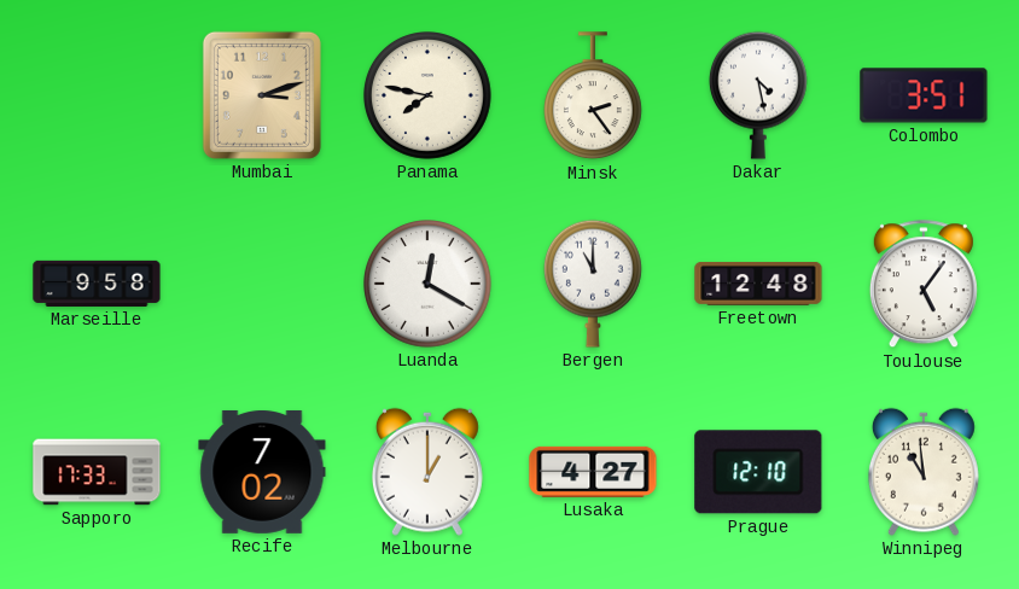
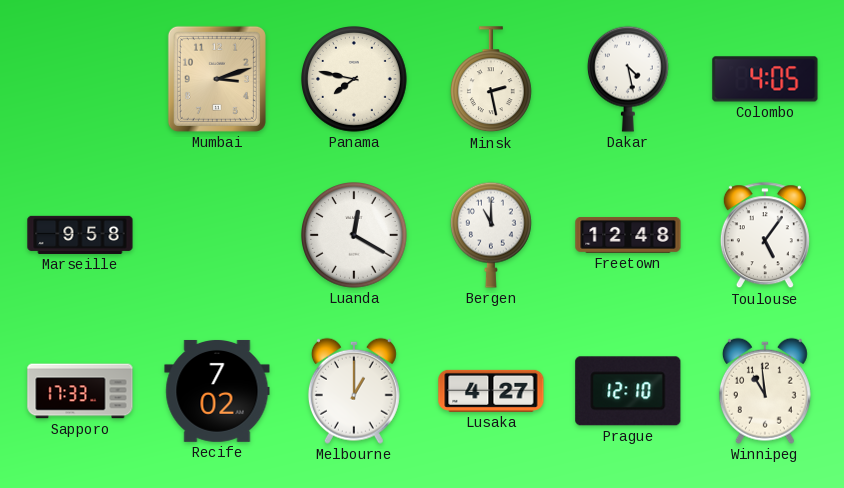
Minsk: 2:24 -> 2:28
Colombo: 3:51 -> 4:05
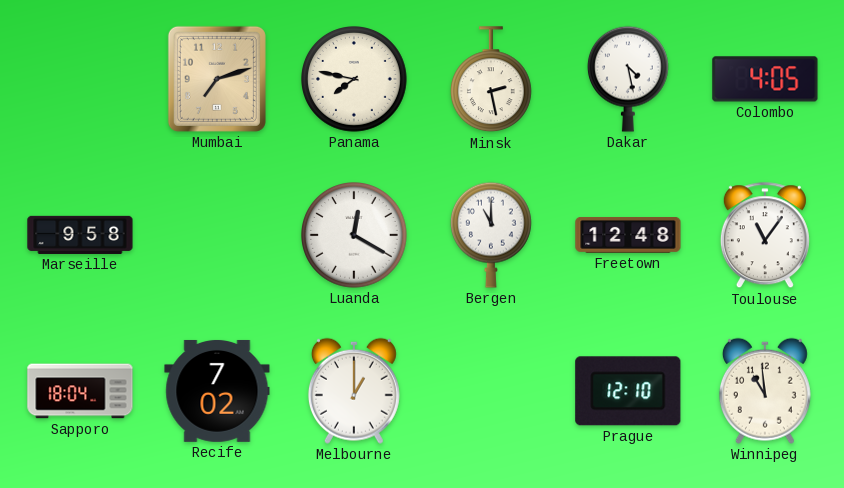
Mumbai: 3:12 -> 7:12
Toulouse: 5:06 -> 11:06
Sapporo: 17:33 -> 18:04
Lusaka: 4:27 -> none
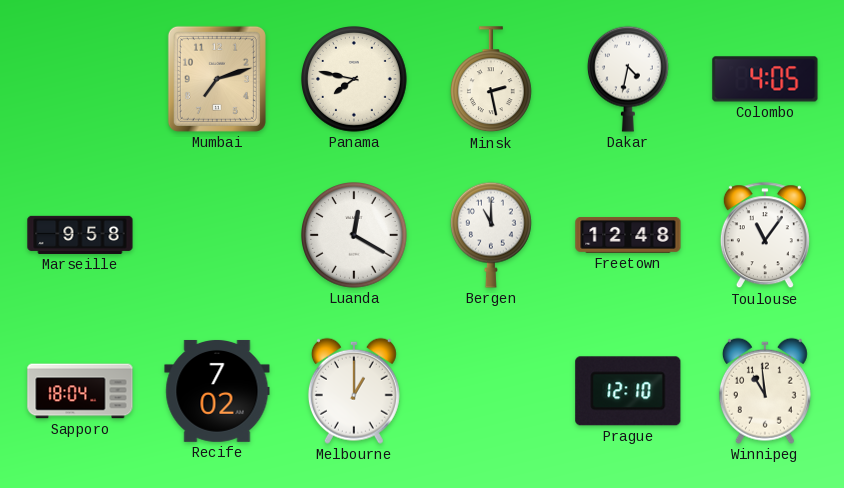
Dakar: 4:28 -> 4:32
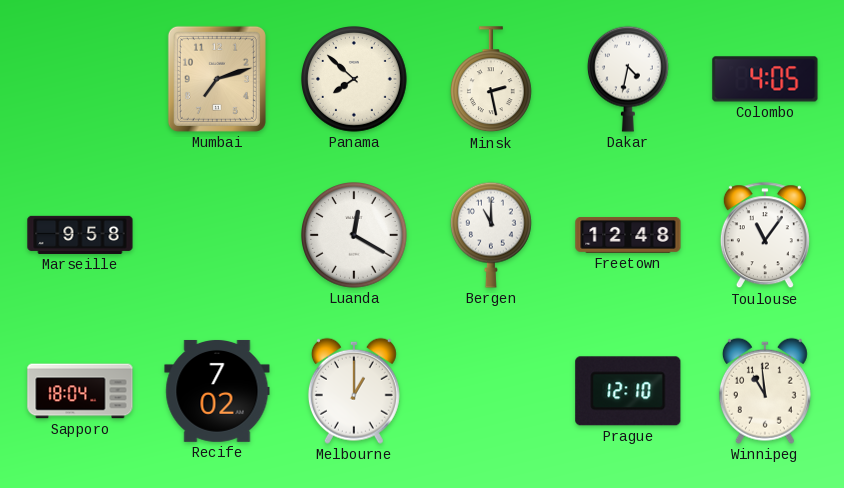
Panama: 7:47 -> 7:52
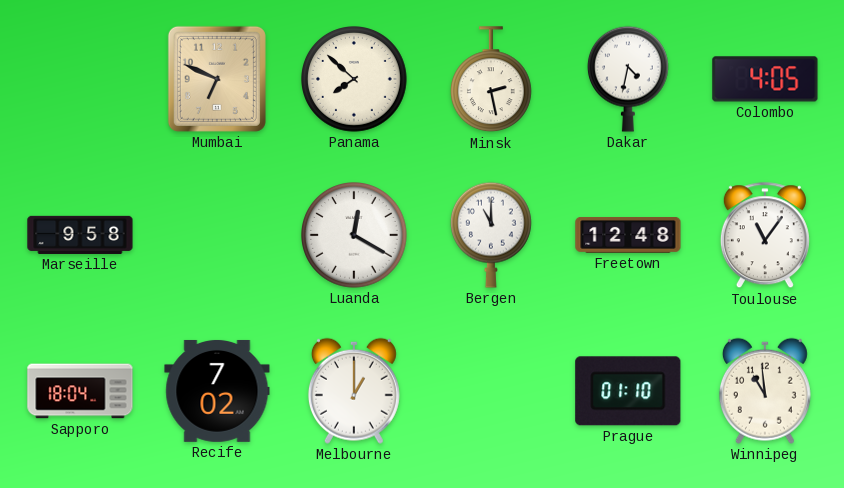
Mumbai: 7:12 -> 6:49
Prague: 12:10 -> 01:10
